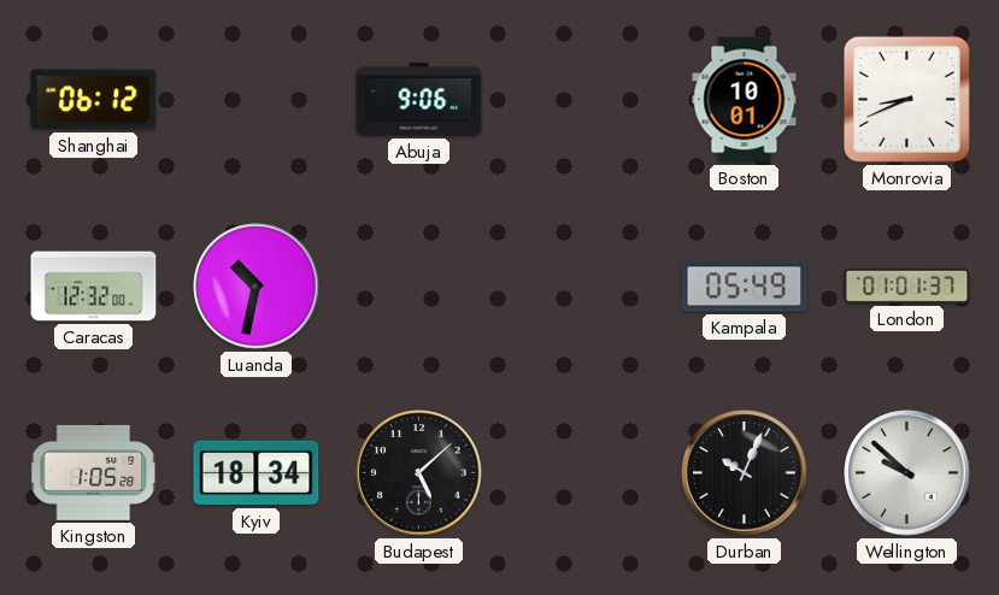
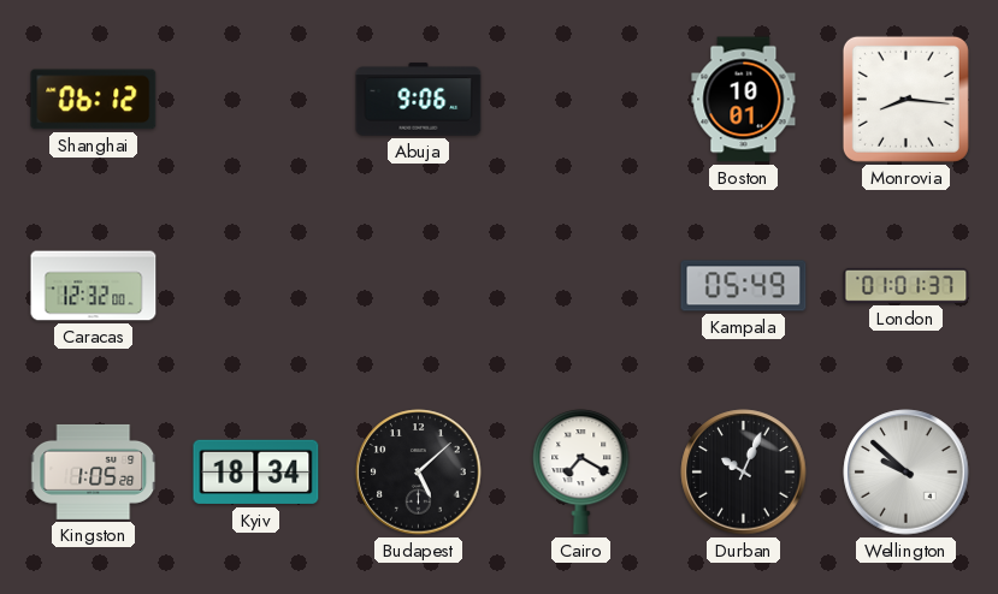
Monrovia: 8:41 -> 8:16
Luanda: 10:32 -> none
Cairo: none -> 7:20
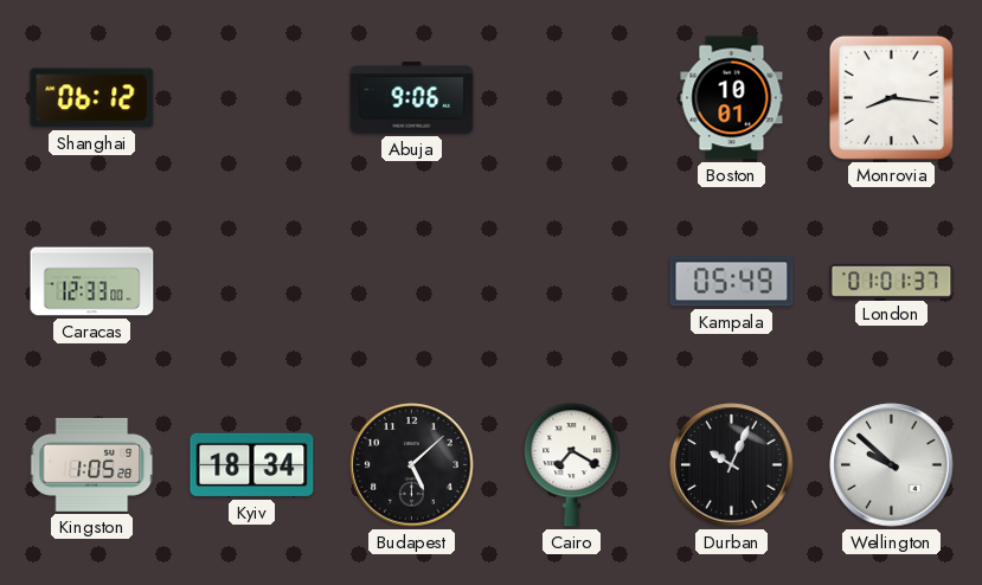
Caracas: 12:32 -> 12:33
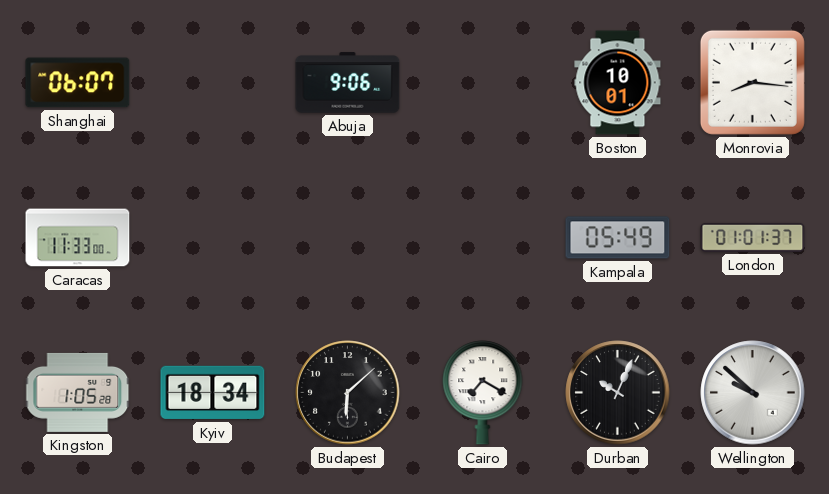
Shanghai: 06:12 -> 06:07
Caracas: 12:33 -> 11:33
Budapest: 5:08 -> 6:08
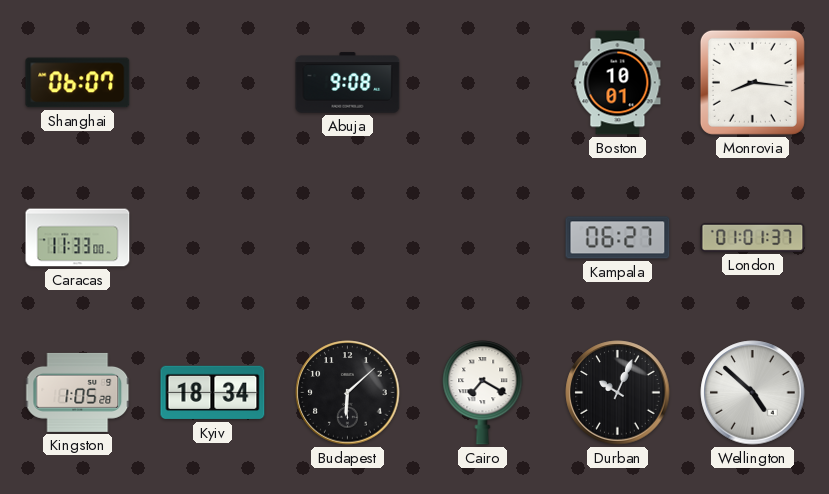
Abuja: 9:06 -> 9:08
Kampala: 05:49 -> 06:27
Wellington: 9:52 -> 4:52
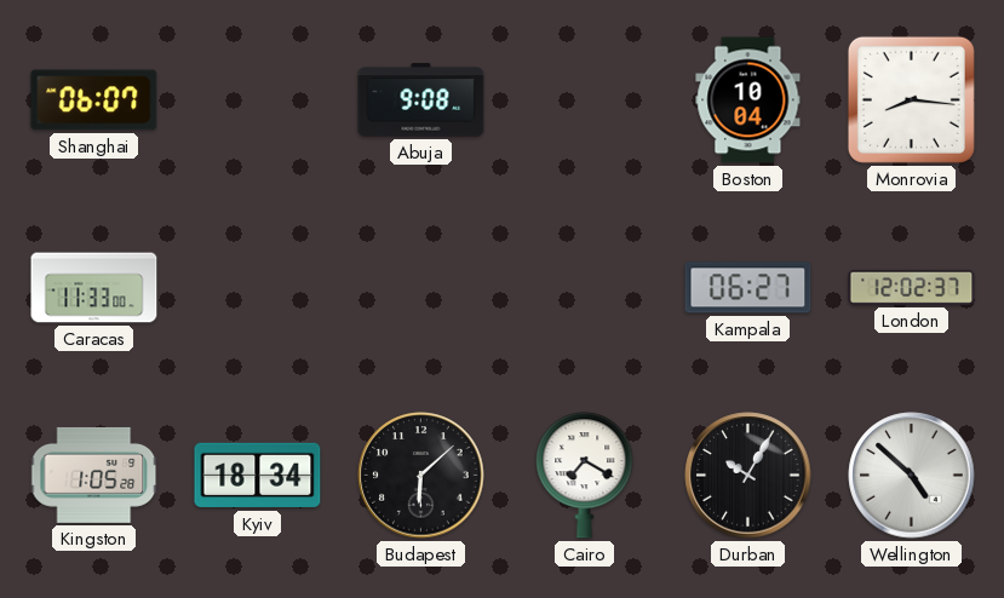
Boston: 10:01 -> 10:04
London: 01:01 -> 12:02
Durban: 10:04 -> 10:05
